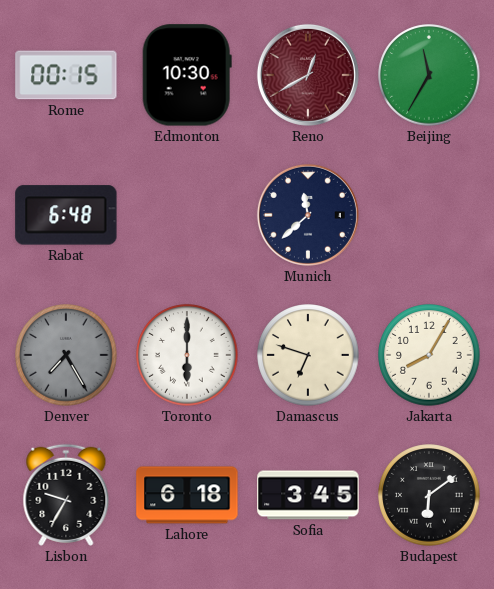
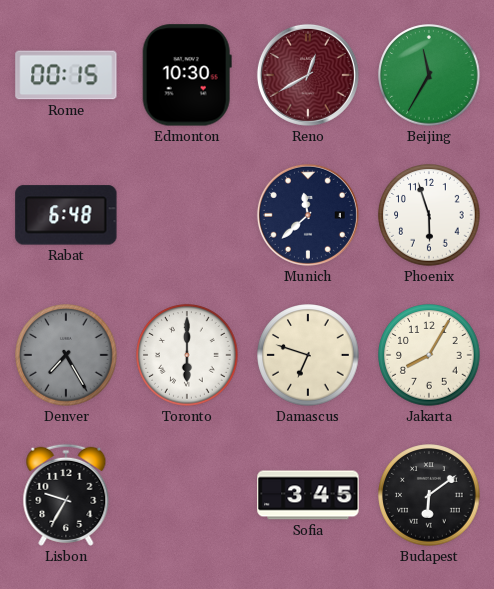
Phoenix: none -> 5:57
Lahore: 6:18 -> none
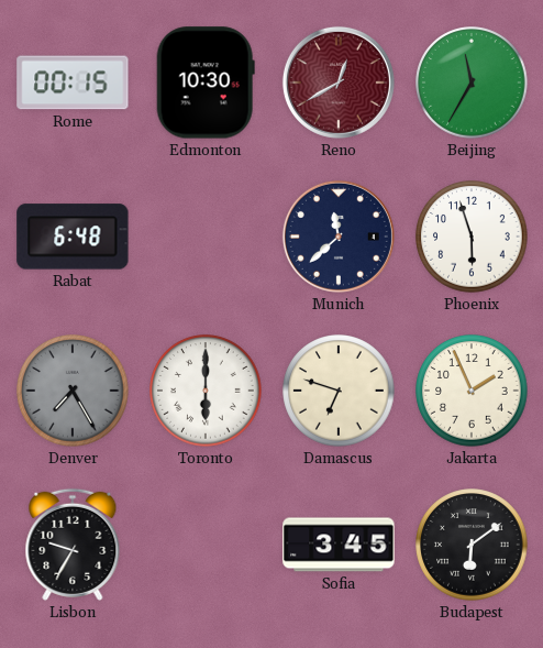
Jakarta: 8:05 -> 1:56
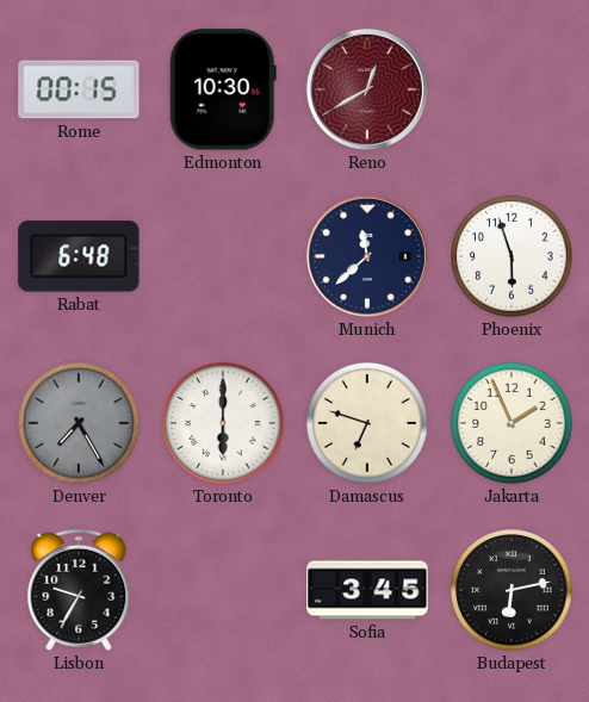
Beijing: 11:35 -> none
Budapest: 6:09 -> 6:13
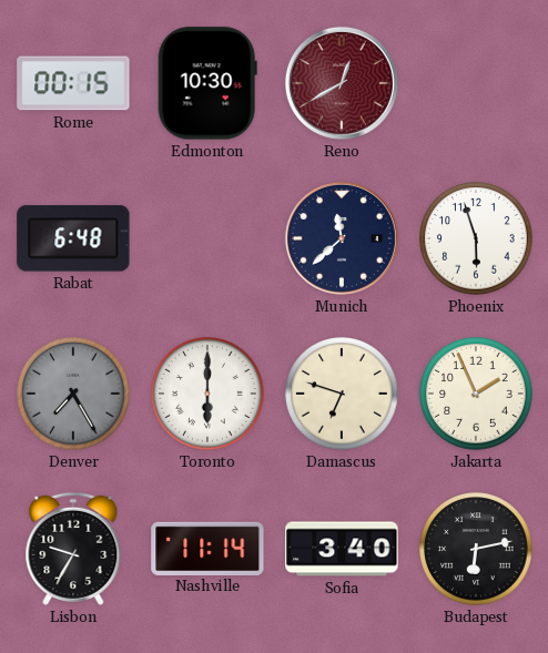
Nashville: none -> 11:14
Sofia: 3:45 -> 3:40
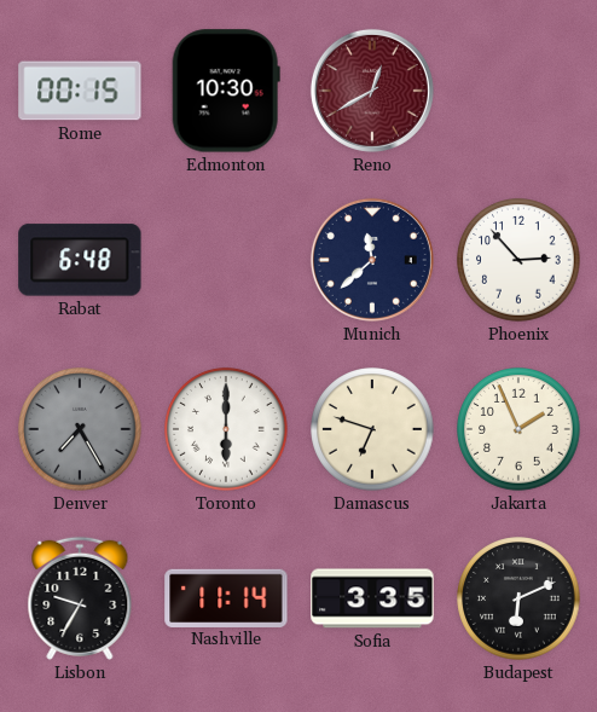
Phoenix: 5:57 -> 2:53
Sofia: 3:40 -> 3:35
Budapest: 6:13 -> 6:11
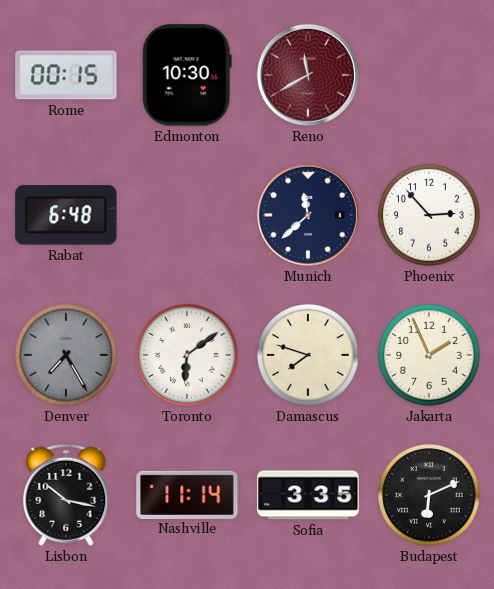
Reno: 12:40 -> 11:40
Toronto: 6:00 -> 6:09
Damascus: 6:48 -> 7:48
Lisbon: 9:35 -> 10:17
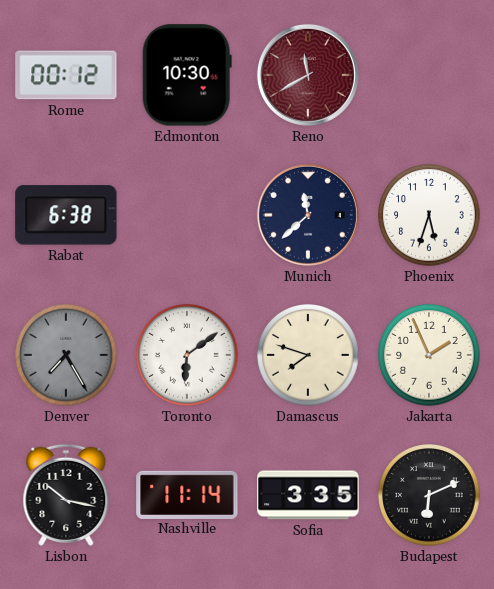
Rome: 00:15 -> 00:12
Rabat: 6:48 -> 6:38
Phoenix: 2:53 -> 5:33
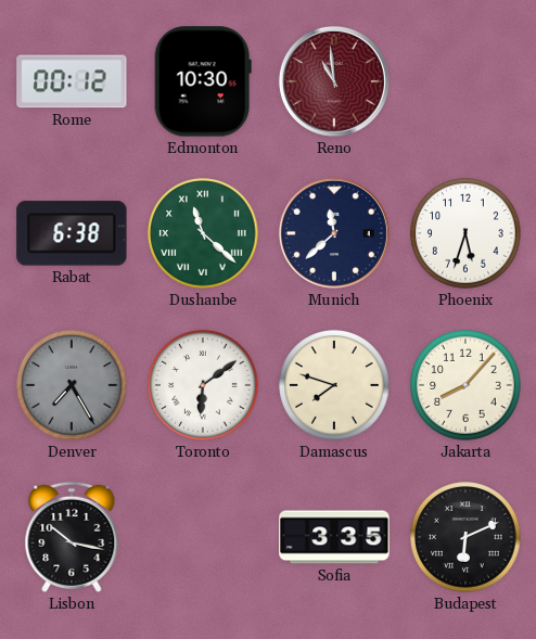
Reno: 11:40 -> 10:59
Dushanbe: none -> 11:22
Jakarta: 1:56 -> 8:07
Nashville: 11:14 -> none
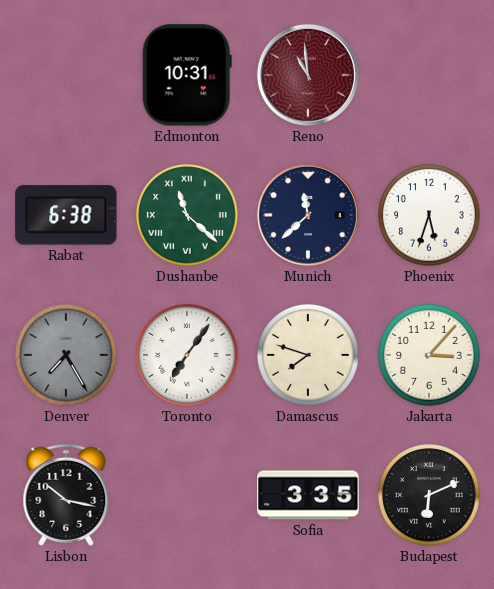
Rome: 00:12 -> none
Edmonton: 10:30 -> 10:31
Toronto: 6:09 -> 7:06
Jakarta: 8:07 -> 3:07
